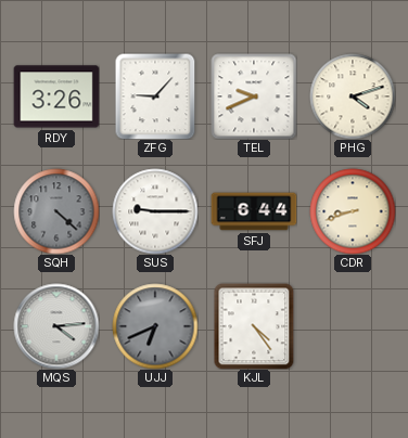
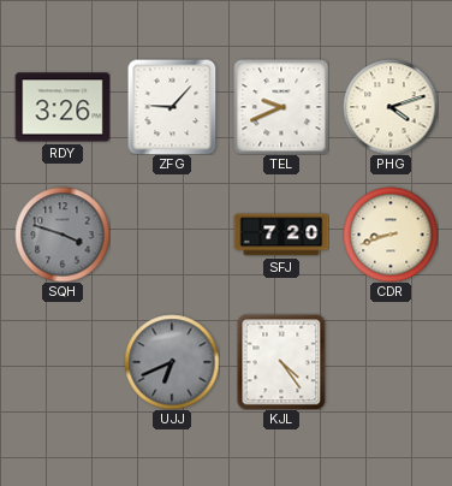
SQH: 4:22 -> 3:48
SUS: 9:15 -> none
SFJ: 6:44 -> 7:20
MQS: 4:14 -> none
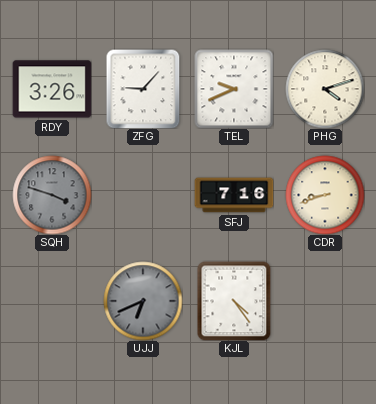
SFJ: 7:20 -> 7:16
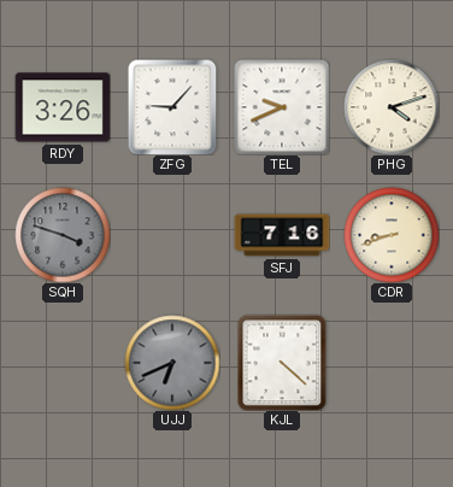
KJL: 4:24 -> 4:22
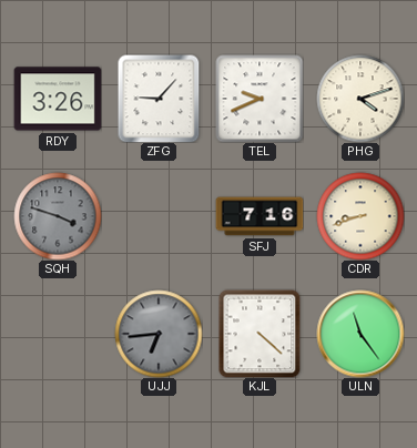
UJJ: 6:41 -> 6:44
ULN: none -> 11:24
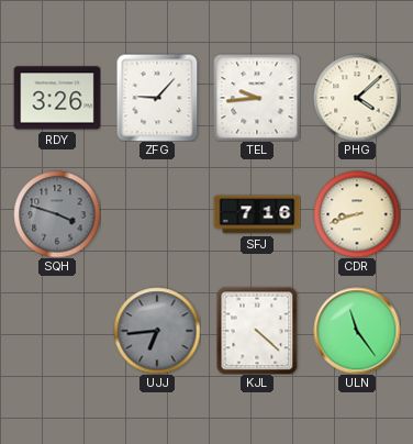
TEL: 9:41 -> 9:44
PHG: 4:12 -> 4:08
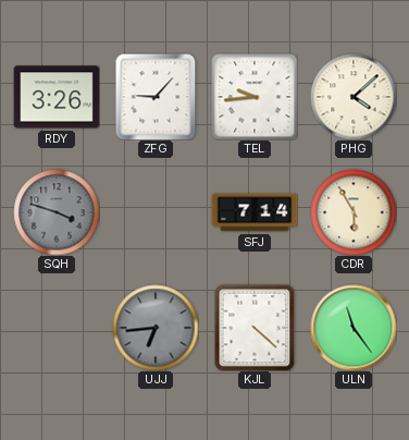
SFJ: 7:16 -> 7:14
CDR: 8:42 -> 5:55
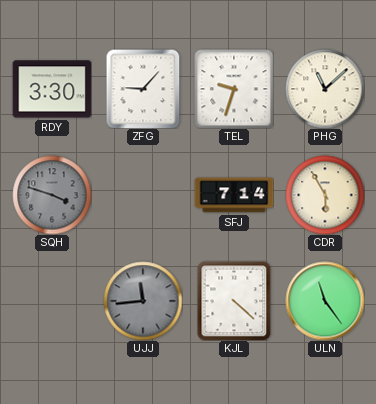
RDY: 3:26 -> 3:30
TEL: 9:44 -> 9:33
PHG: 4:08 -> 11:08
UJJ: 6:44 -> 11:44
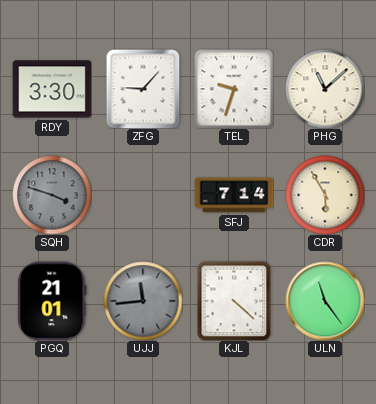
PGQ: none -> 21:01
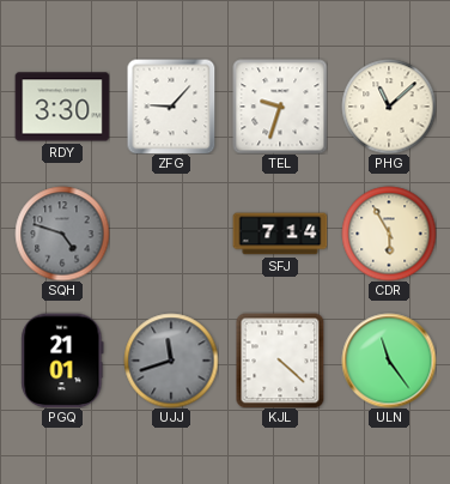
SQH: 3:48 -> 4:48
UJJ: 11:44 -> 11:42
